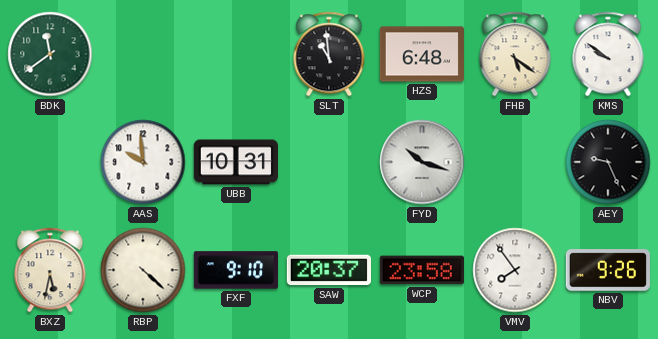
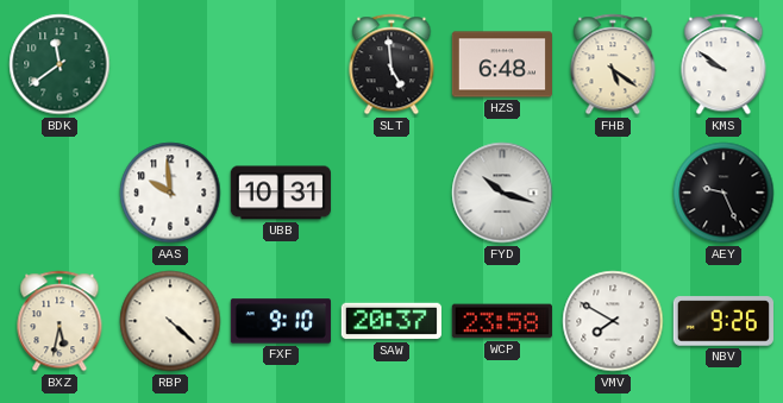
SLT: 10:59 -> 4:59
VMV: 7:54 -> 7:50
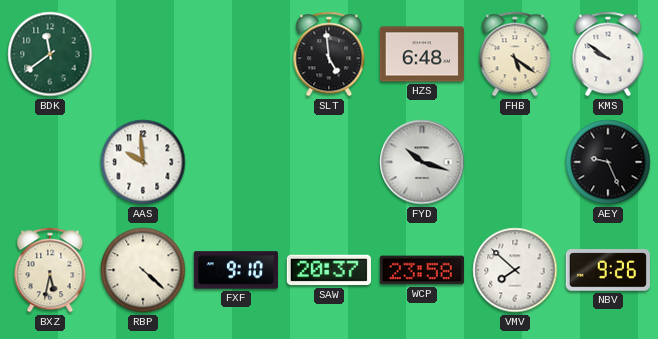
UBB: 10:31 -> none
VMV: 7:50 -> 7:52
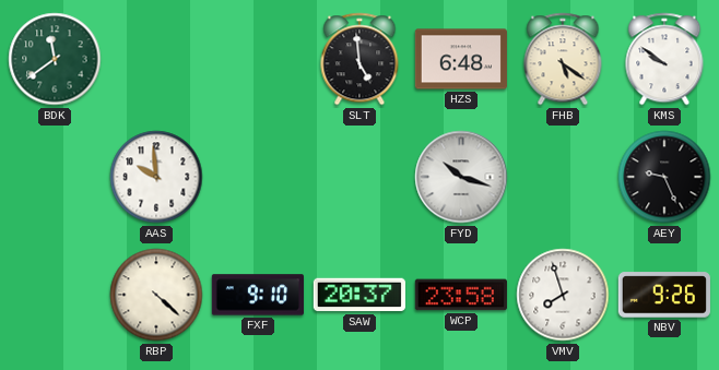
BXZ: 5:32 -> none
VMV: 7:52 -> 7:57
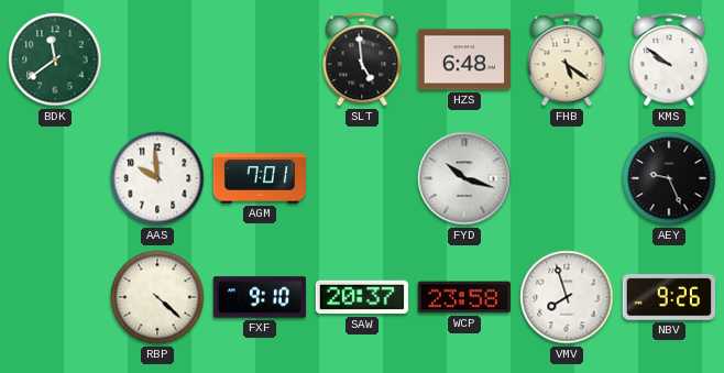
AGM: none -> 7:01
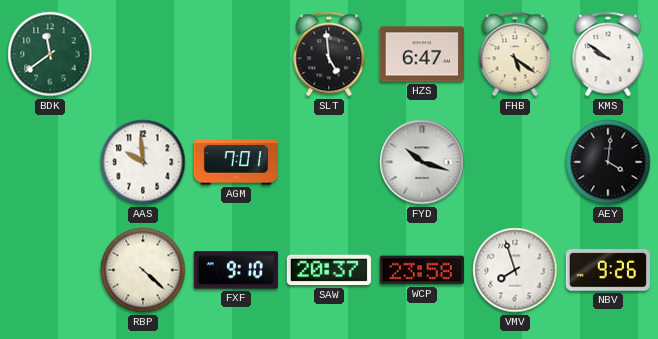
HZS: 6:48 -> 6:47
AEY: 9:26 -> 4:01
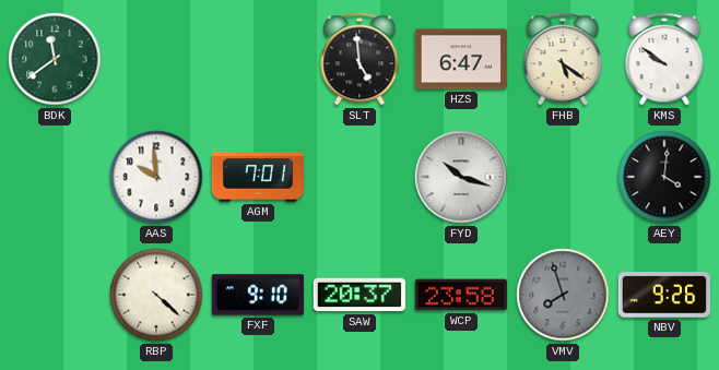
VMV dial: white -> grey
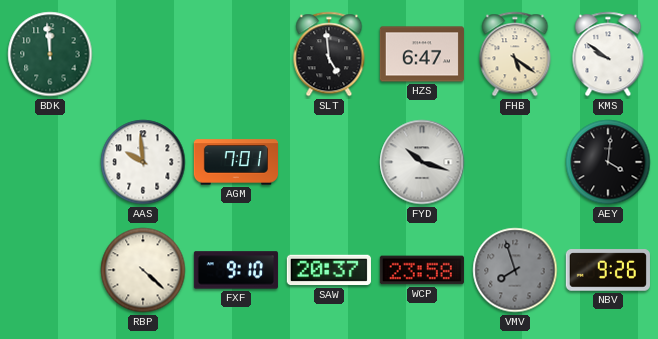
BDK: 11:39 -> 11:59
